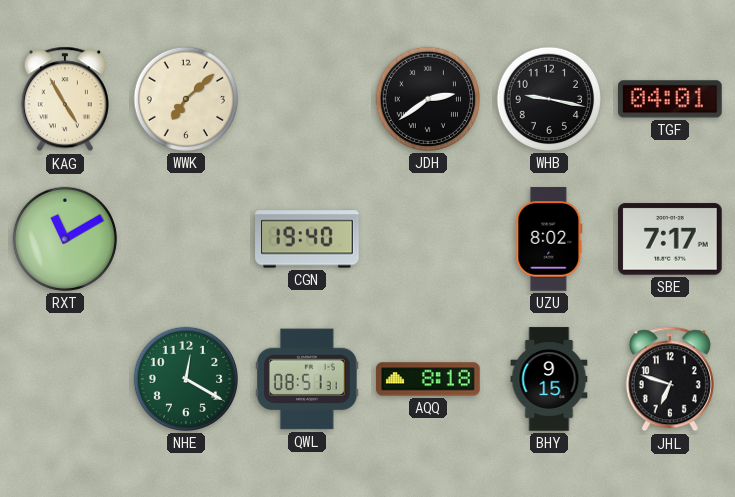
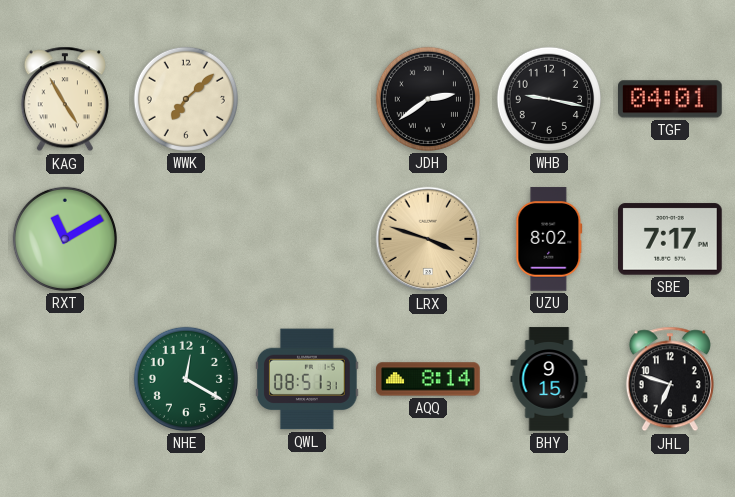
CGN: 19:40 -> none
LRX: none -> 3:48
AQQ: 8:18 -> 8:14
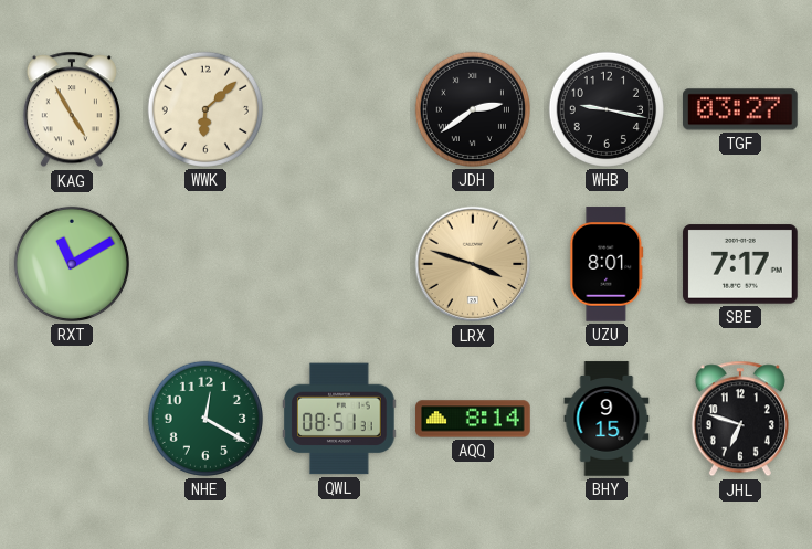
WWK: 7:08 -> 6:08
TGF: 04:01 -> 03:27
UZU: 8:02 -> 8:01
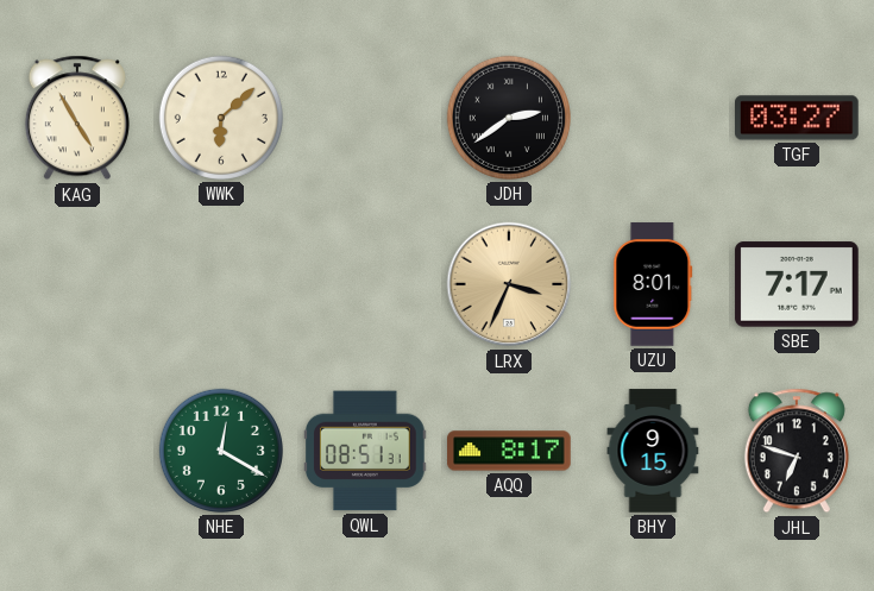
WHB: 9:17 -> none
RXT: 11:10 -> none
LRX: 3:48 -> 3:34
AQQ: 8:14 -> 8:17
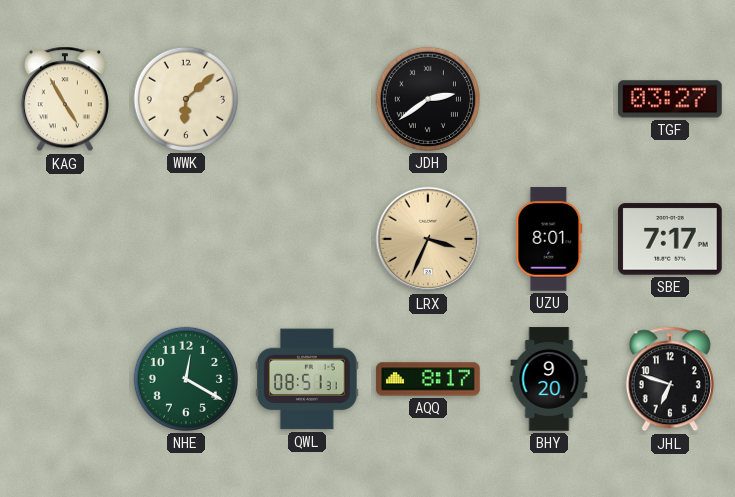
BHY: 9:15 -> 9:20
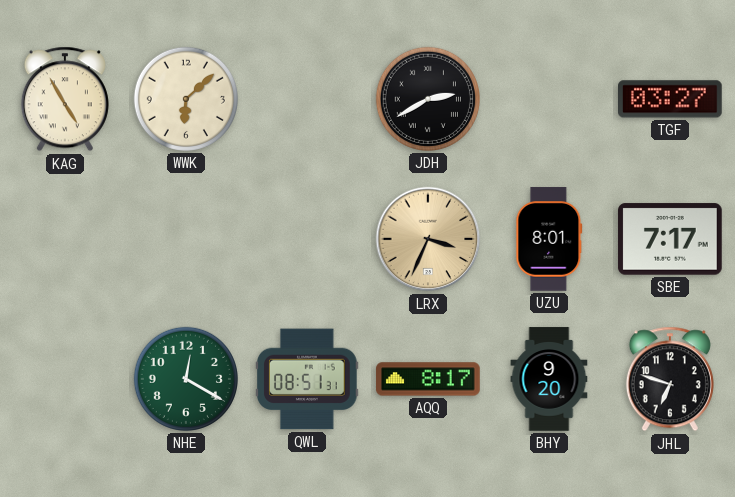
JDH: 2:39 -> 2:40
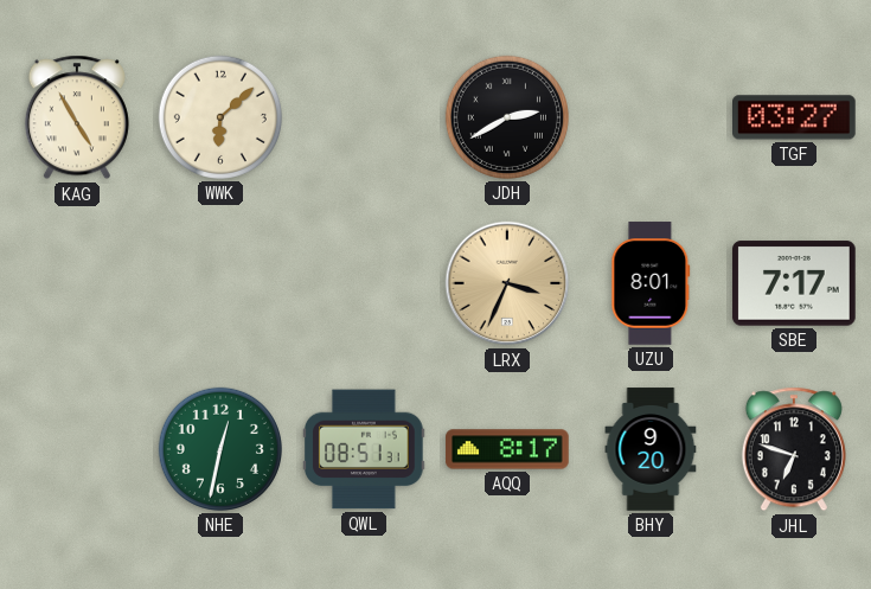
NHE: 12:20 -> 12:32
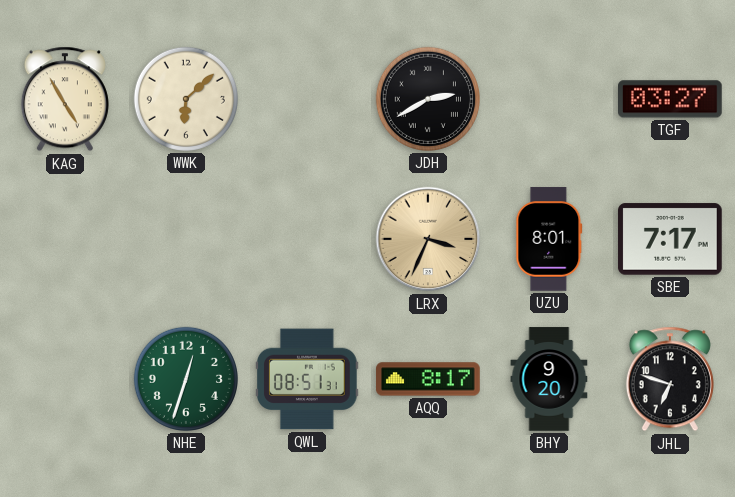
NHE: 12:32 -> 12:33
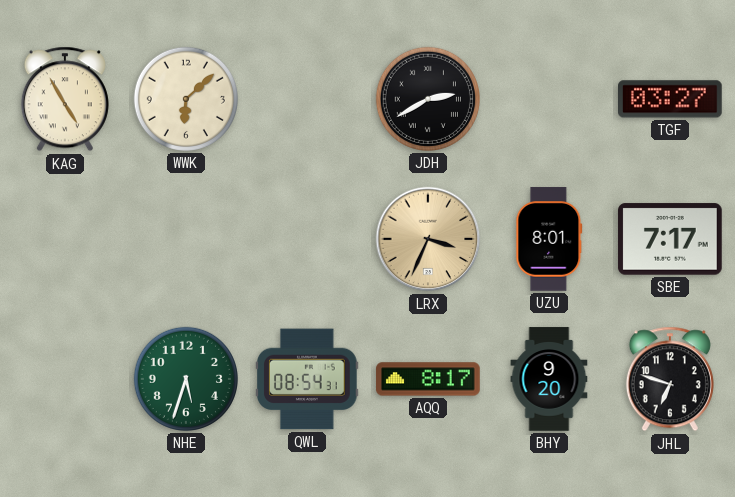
NHE: 12:33 -> 5:33
QWL: 08:51 -> 08:54
